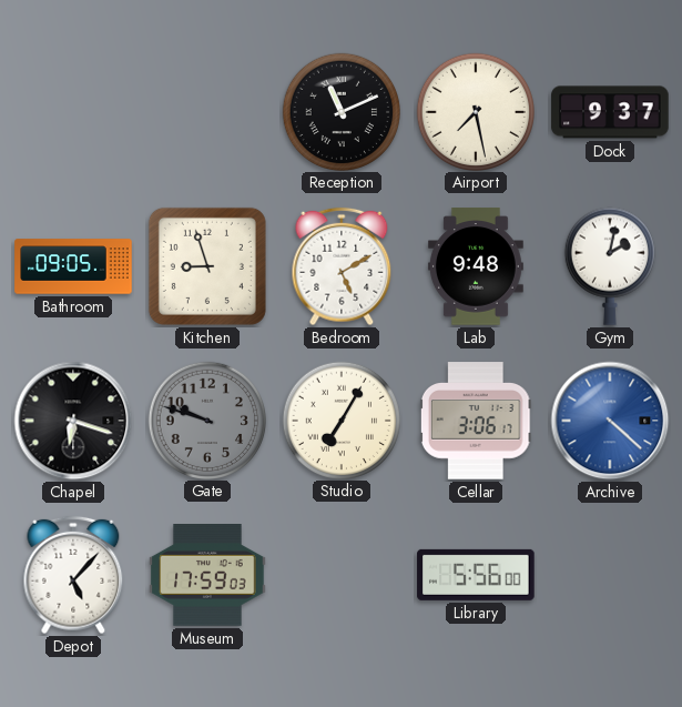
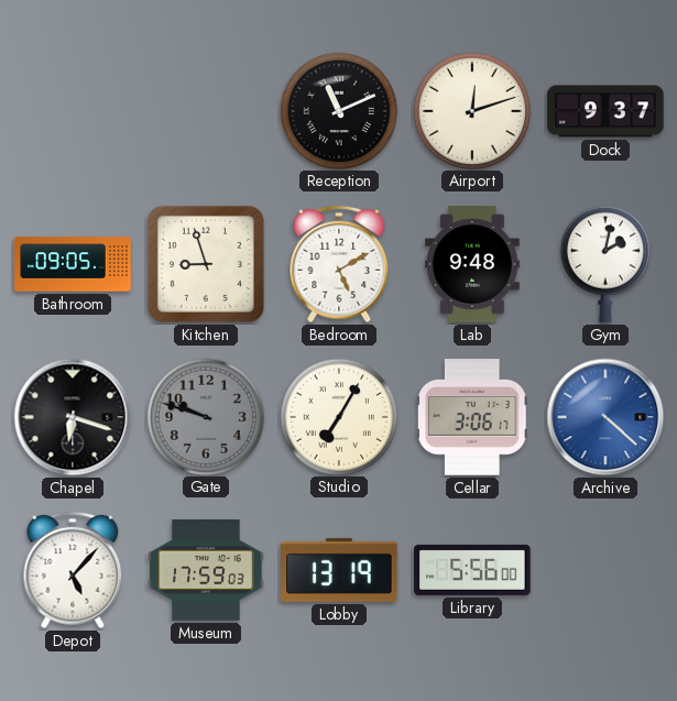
Airport: 7:28 -> 12:12
Lobby: none -> 13:19
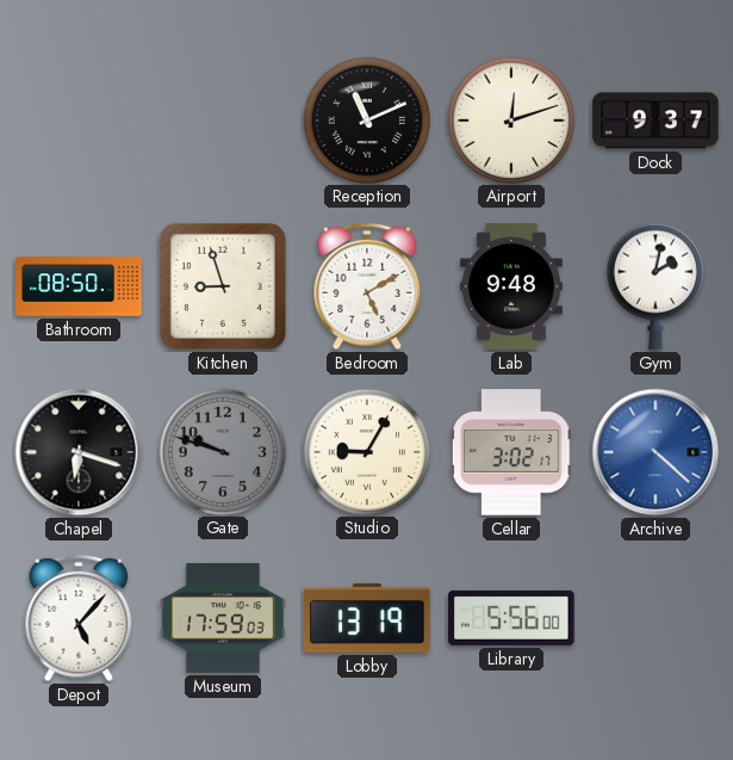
Bathroom: 09:05 -> 08:50
Studio: 7:05 -> 9:05
Cellar: 3:06 -> 3:02
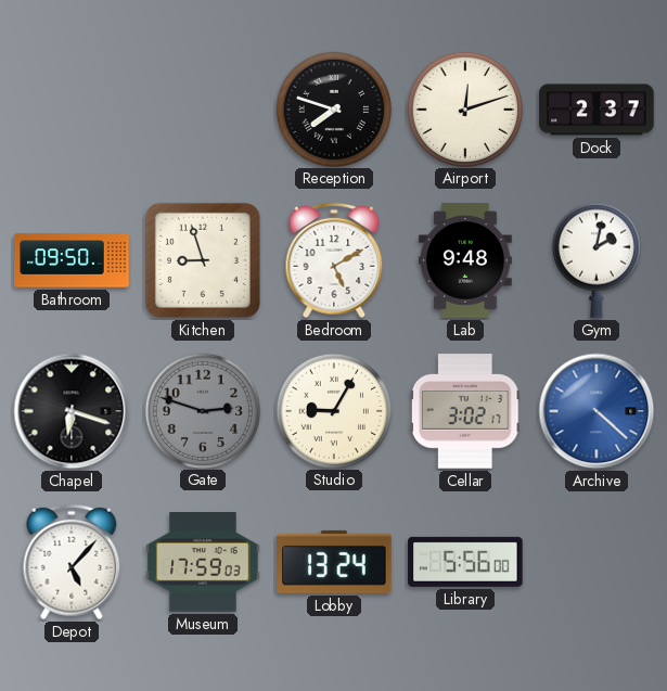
Reception: 11:11 -> 7:48
Dock: 9:37 -> 2:37
Bathroom: 08:50 -> 09:50
Gate: 9:48 -> 2:48
Lobby: 13:19 -> 13:24
